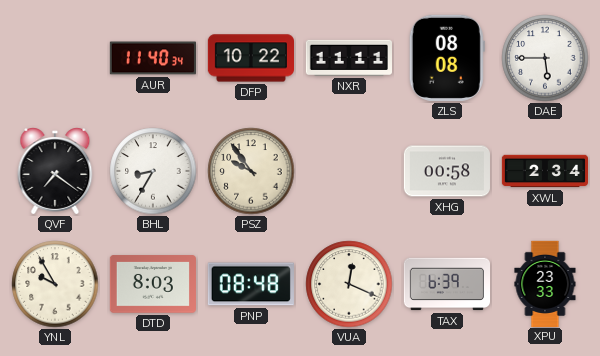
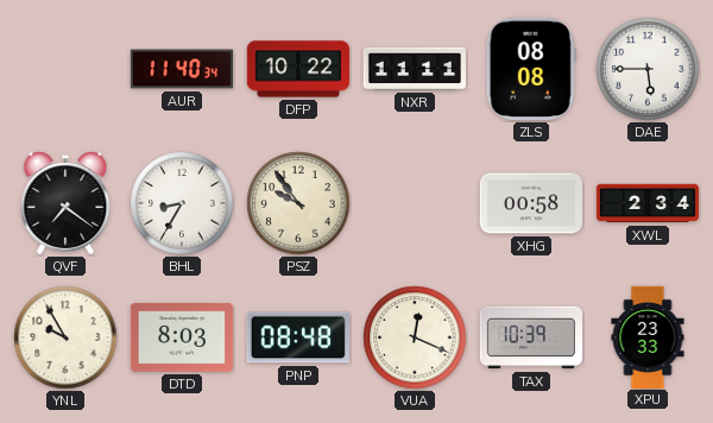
TAX: 6:39 -> 10:39
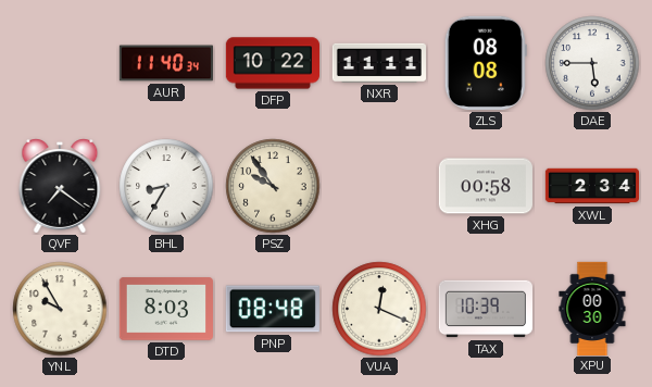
XPU: 23:33 -> 00:30
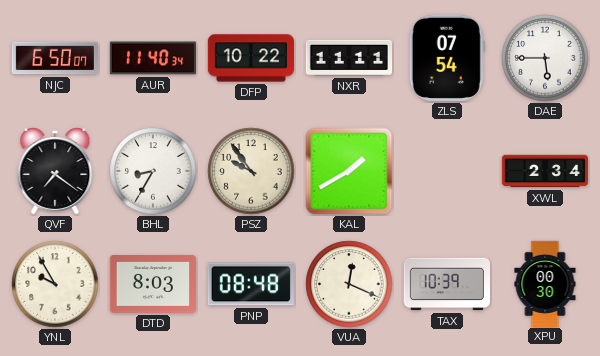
NJC: none -> 6:50
ZLS: 08:08 -> 07:54
KAL: none -> 1:40
XHG: 00:58 -> none
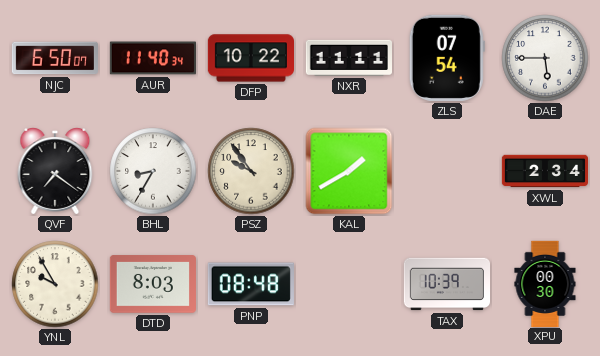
VUA: 12:19 -> none
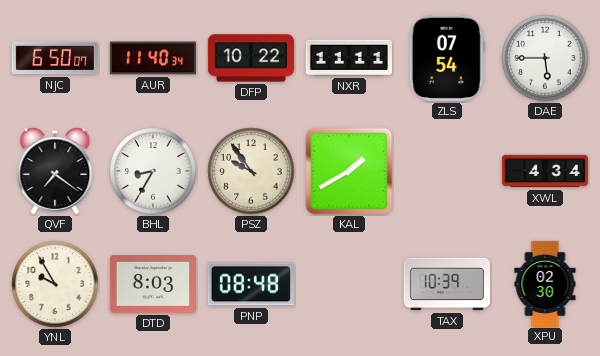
XWL: 2:34 -> 4:34
XPU: 00:30 -> 02:30
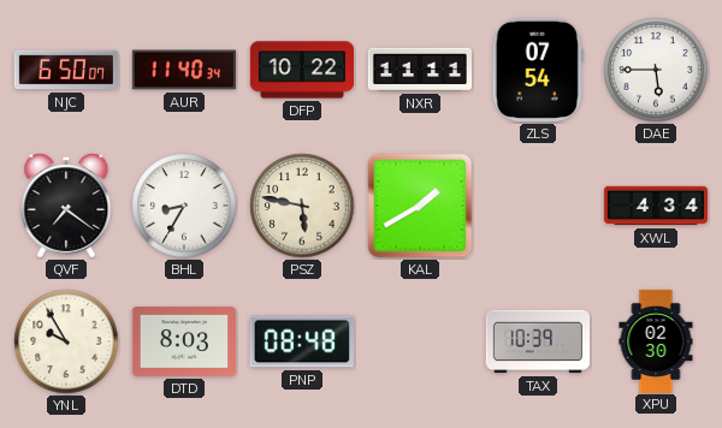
PSZ: 9:54 -> 5:47
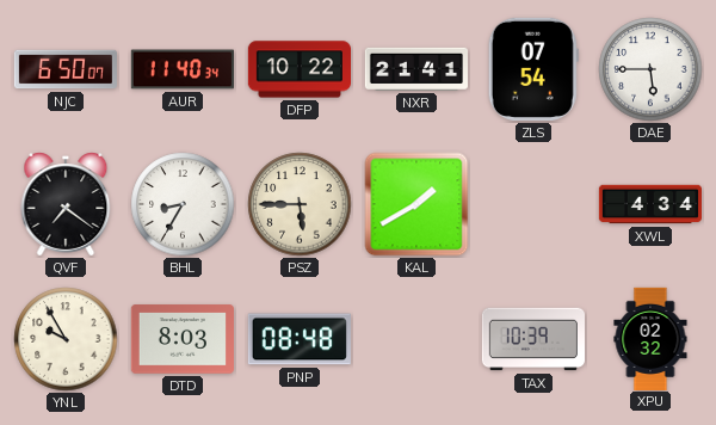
NXR: 11:11 -> 21:41
PSZ: 5:47 -> 5:45
XPU: 02:30 -> 02:32
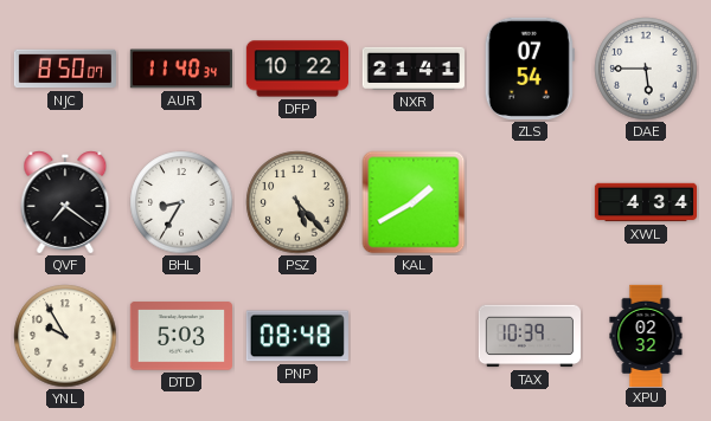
NJC: 6:50 -> 8:50
PSZ: 5:45 -> 5:23
DTD: 8:03 -> 5:03
